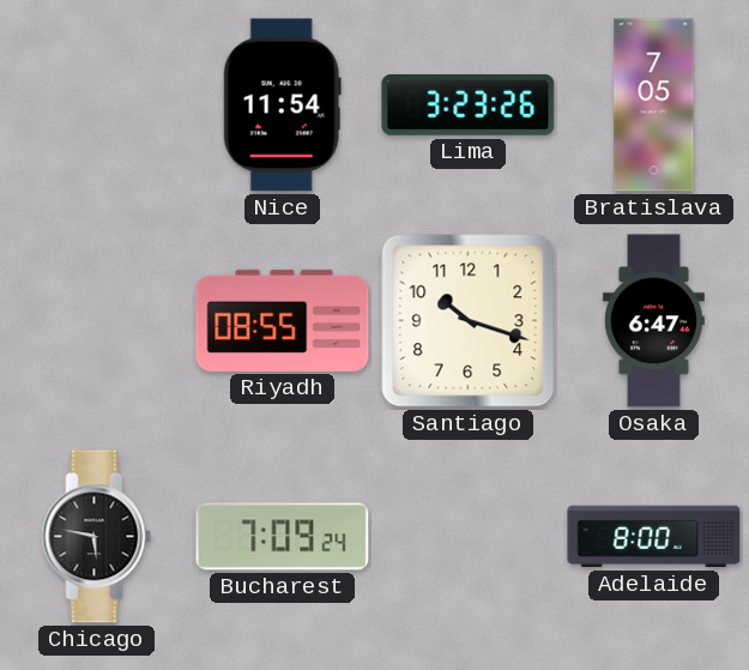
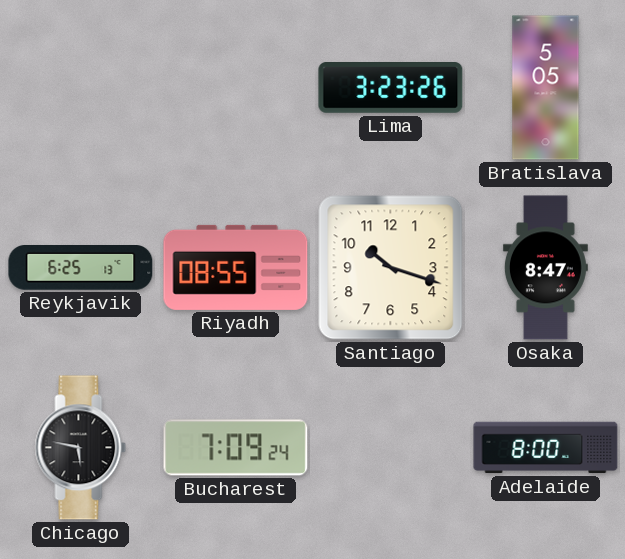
Nice: 11:54 -> none
Bratislava: 7:05 -> 5:05
Reykjavik: none -> 6:25
Osaka: 6:47 -> 8:47
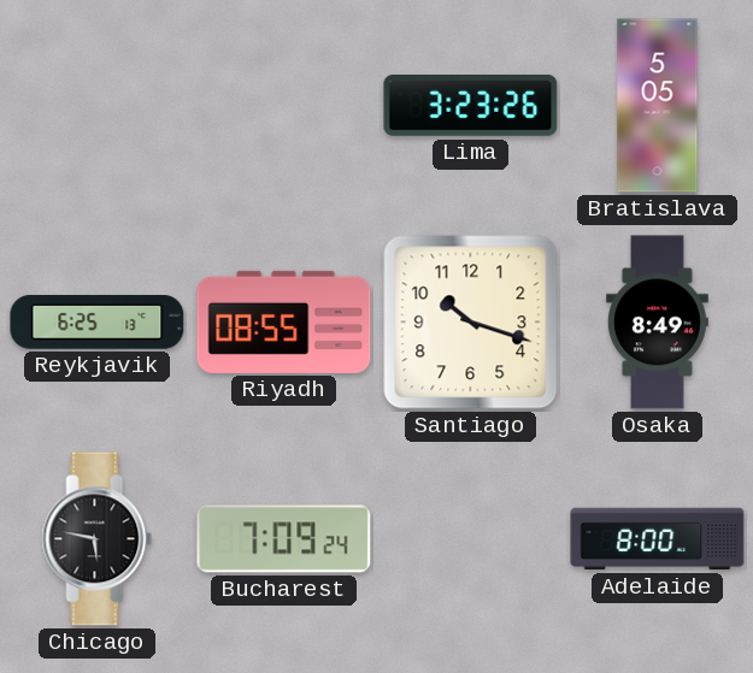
Osaka: 8:47 -> 8:49
